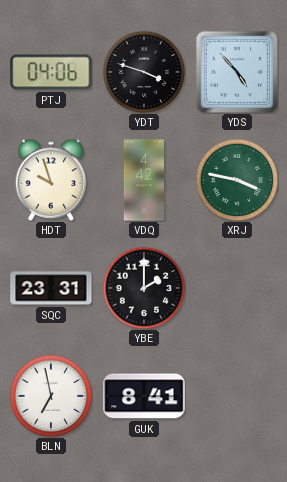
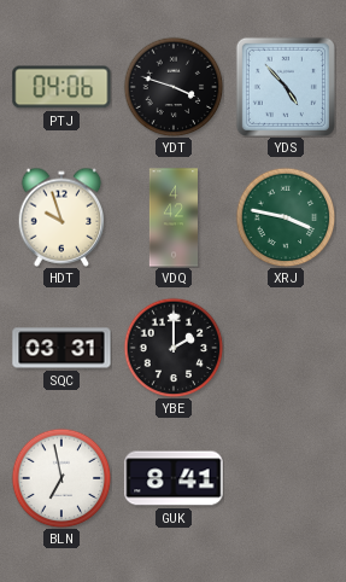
SQC: 23:31 -> 03:31
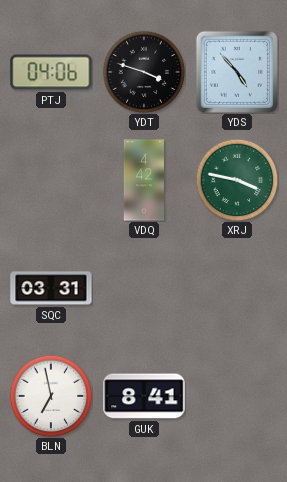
HDT: 9:57 -> none
YBE: 2:00 -> none
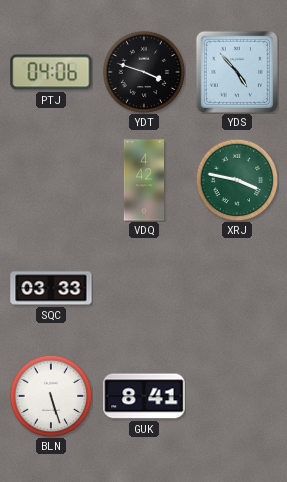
SQC: 03:31 -> 03:33
BLN: 6:58 -> 5:27
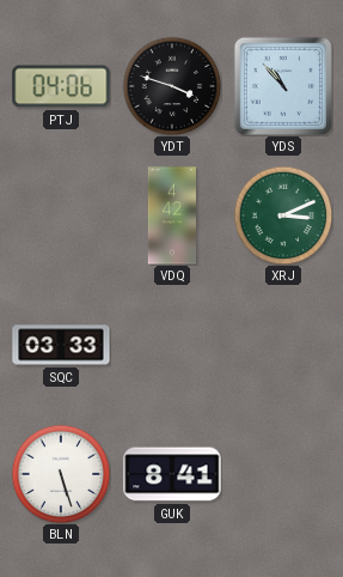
YDS: 4:53 -> 10:53
XRJ: 3:47 -> 3:11
